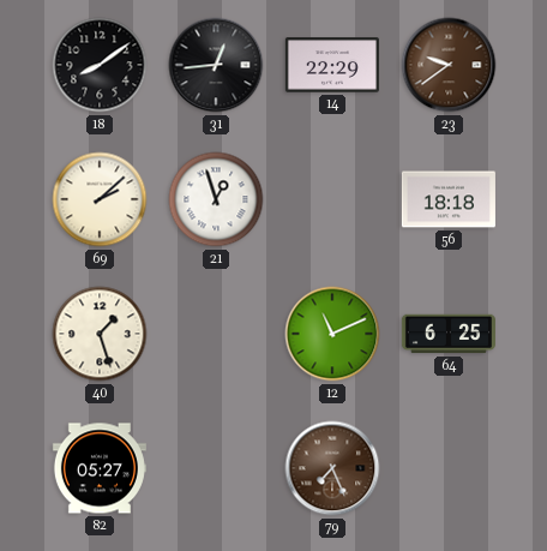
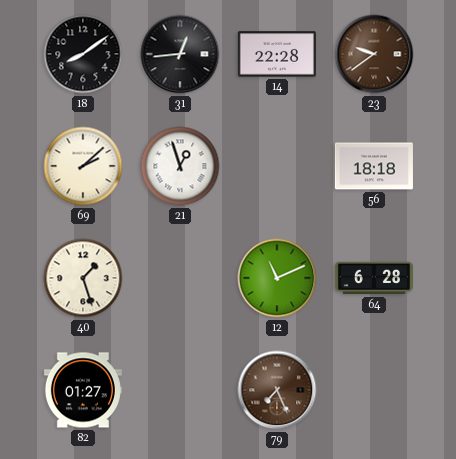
14: 22:29 -> 22:28
64: 6:25 -> 6:28
82: 05:27 -> 01:27
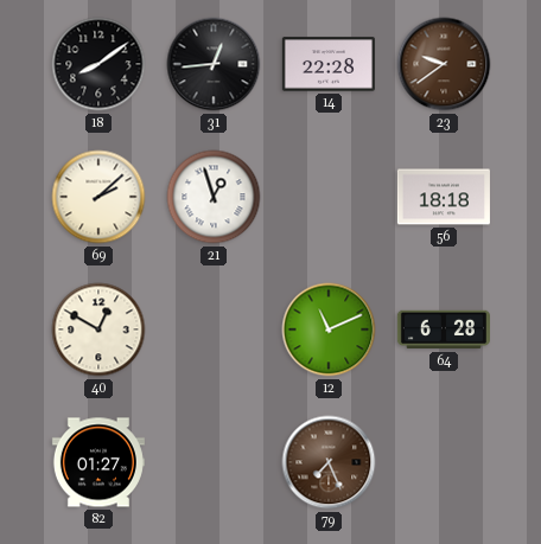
40: 1:27 -> 12:50
